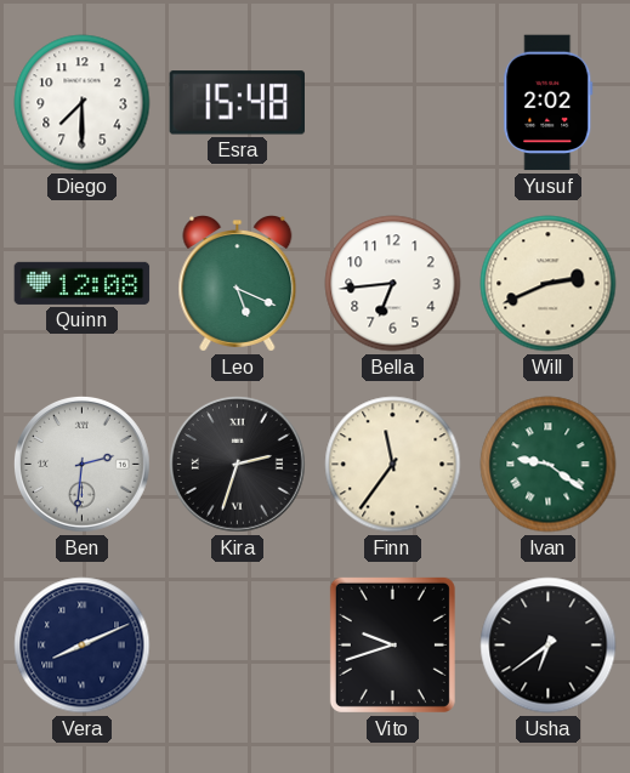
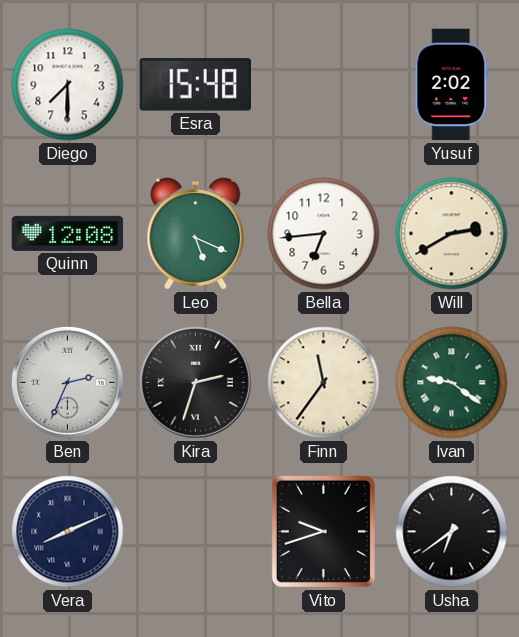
Will: 2:41 -> 2:40
Ben: 2:31 -> 2:34
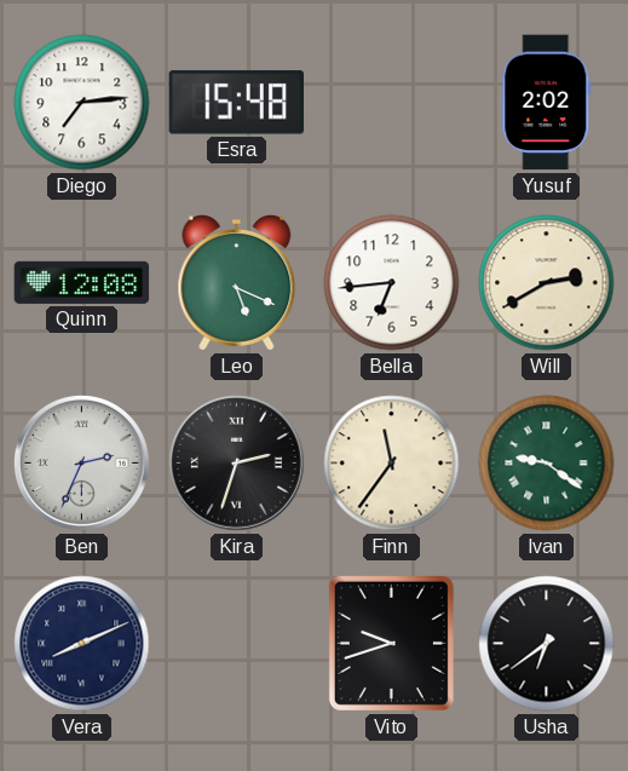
Diego: 7:30 -> 7:14
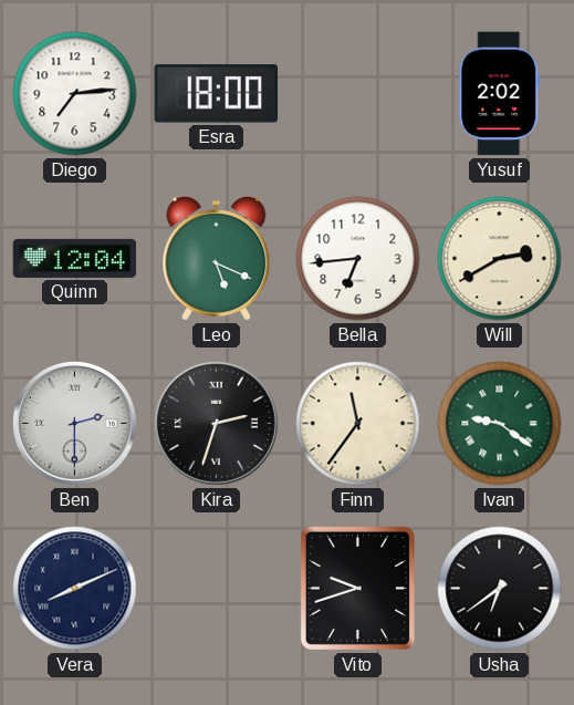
Esra: 15:48 -> 18:00
Quinn: 12:08 -> 12:04
Ben: 2:34 -> 2:30
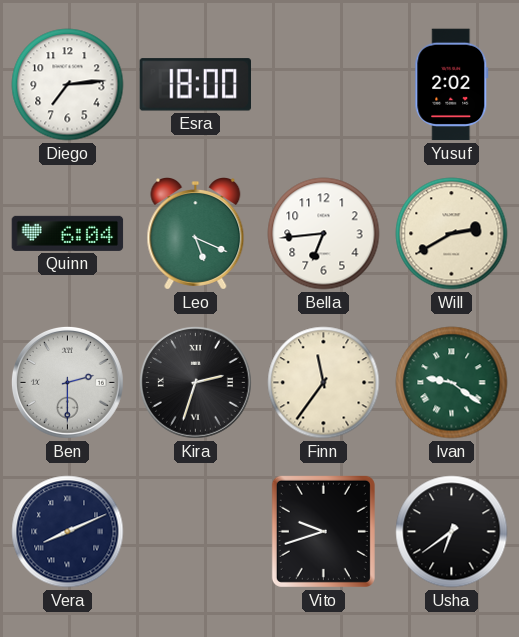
Quinn: 12:04 -> 6:04
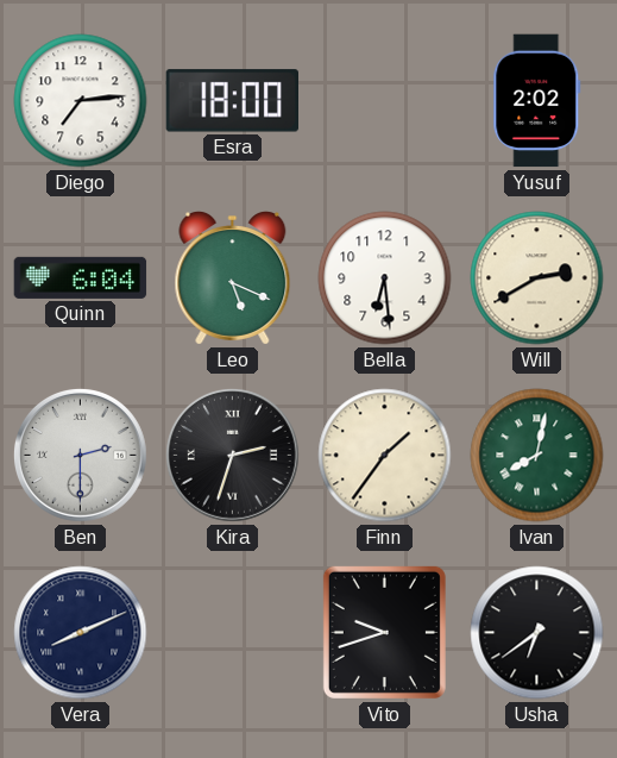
Bella: 6:44 -> 6:29
Finn: 11:36 -> 1:36
Ivan: 9:21 -> 8:02
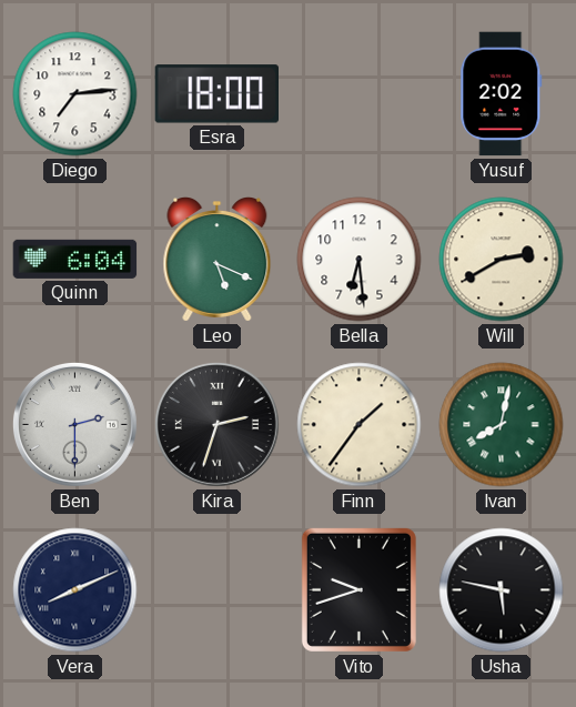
Usha: 6:39 -> 5:47
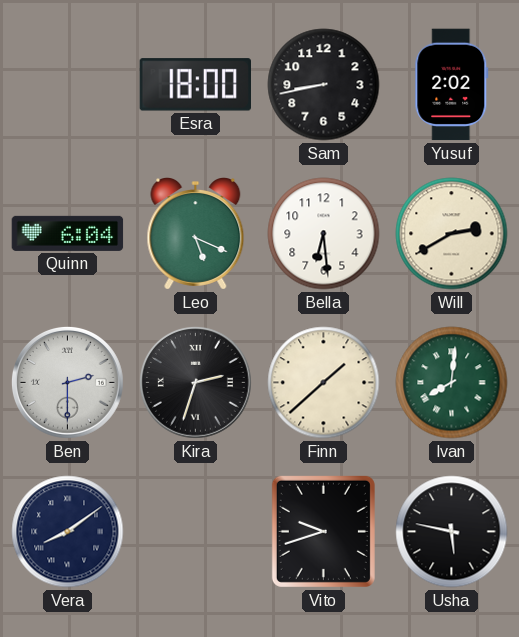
Diego: 7:14 -> none
Sam: none -> 8:43
Finn: 1:36 -> 1:38
Ivan: 8:02 -> 8:01
Vera: 8:11 -> 8:09
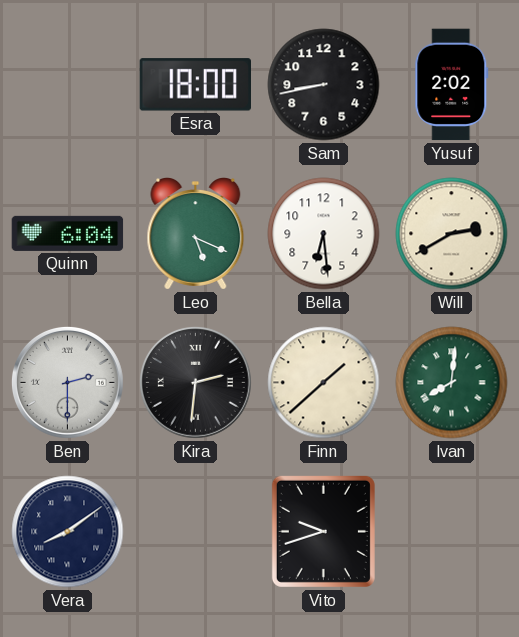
Kira: 2:33 -> 2:31
Usha: 5:47 -> none
